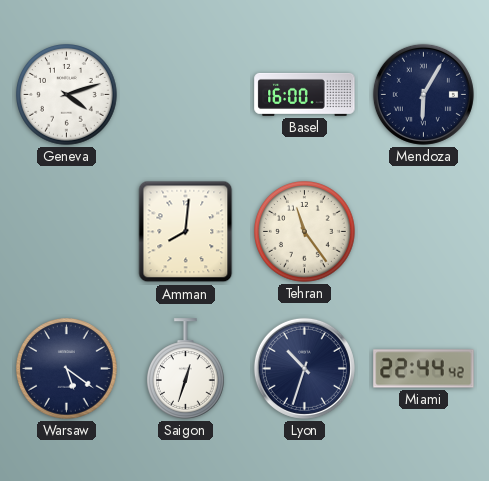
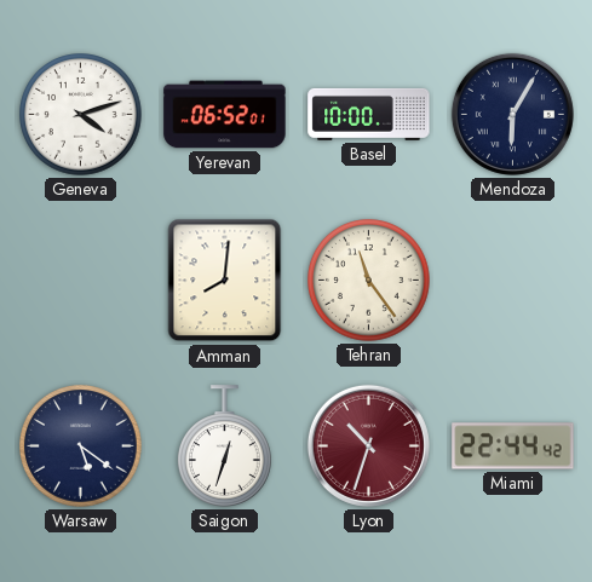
Yerevan: none -> 06:52
Basel: 16:00 -> 10:00
Lyon dial: navy -> burgundy
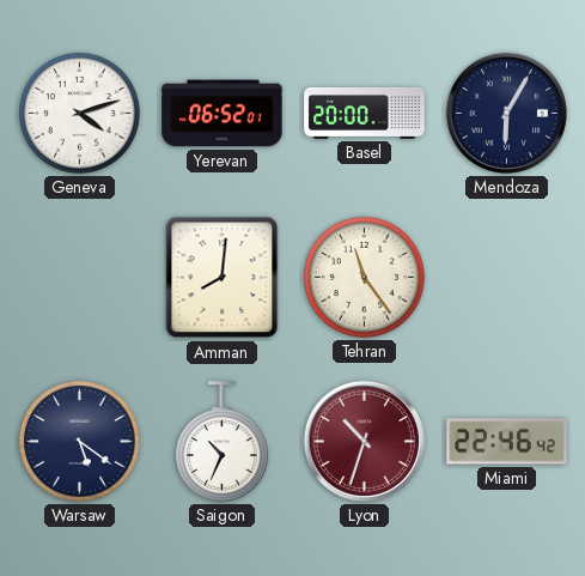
Basel: 10:00 -> 20:00
Saigon: 12:33 -> 10:34
Miami: 22:44 -> 22:46
